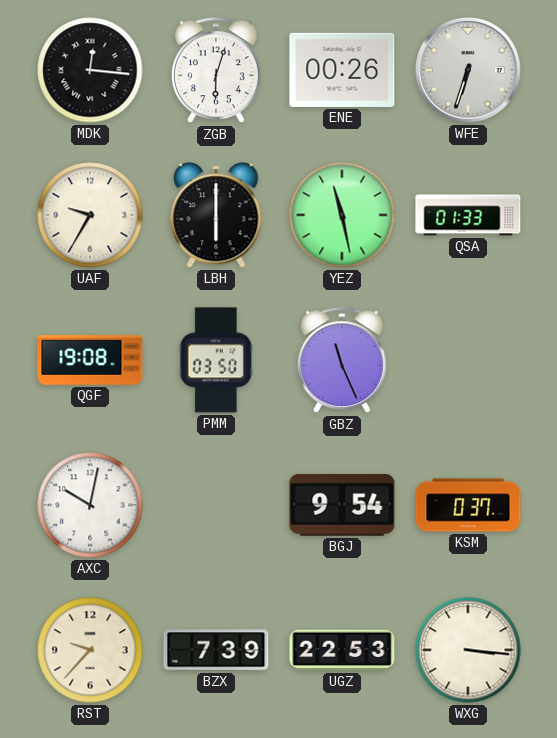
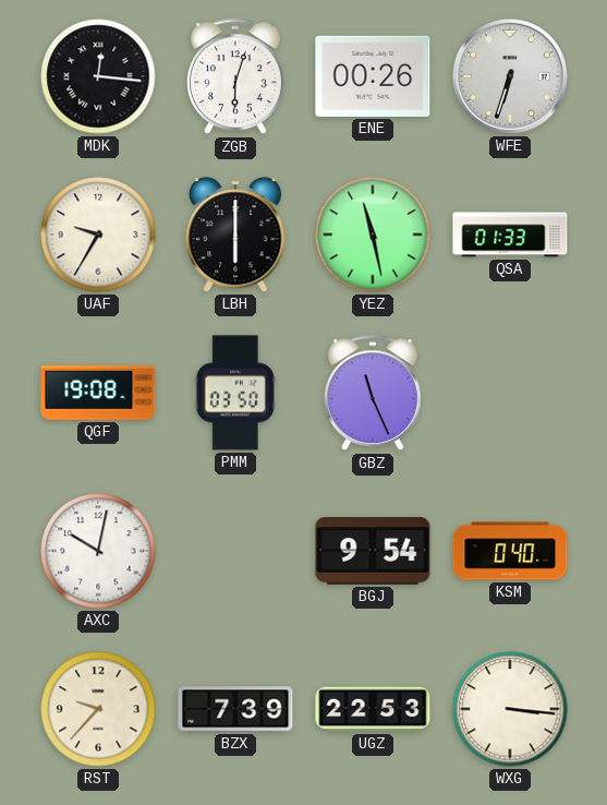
KSM: 0:37 -> 0:40
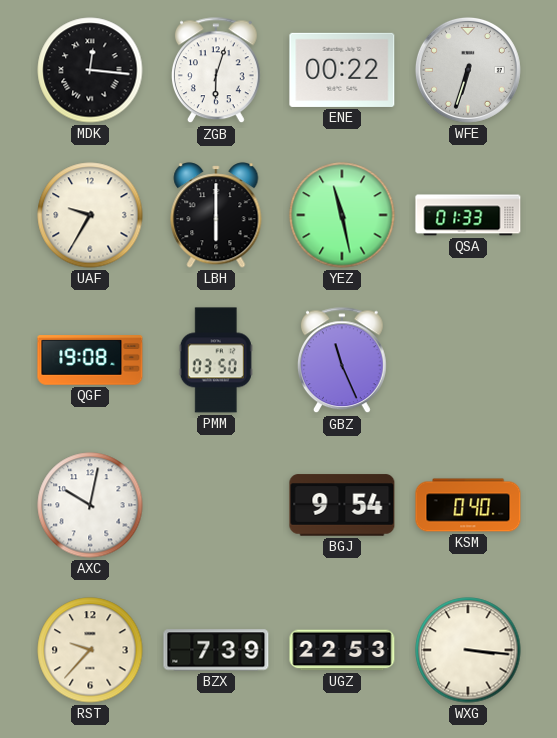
ENE: 00:26 -> 00:22
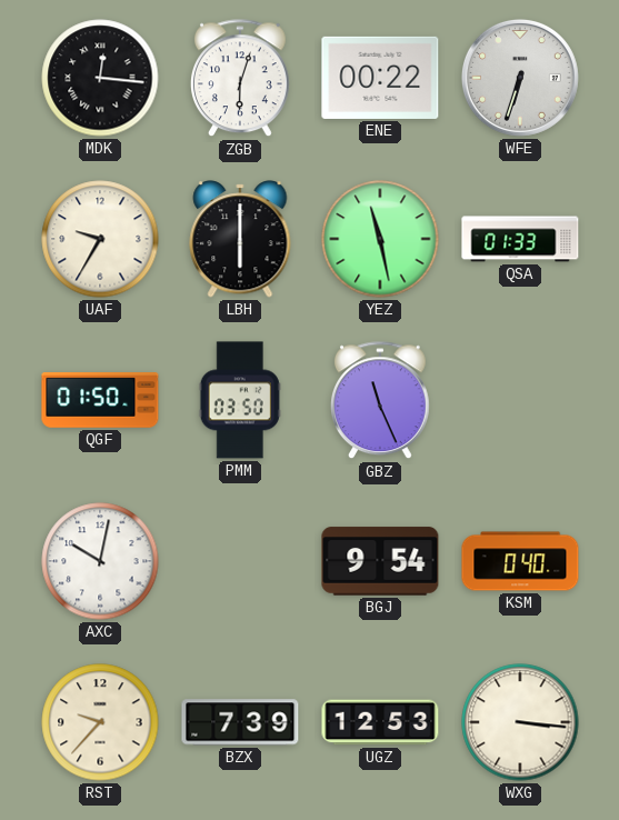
QGF: 19:08 -> 01:50
UGZ: 22:53 -> 12:53
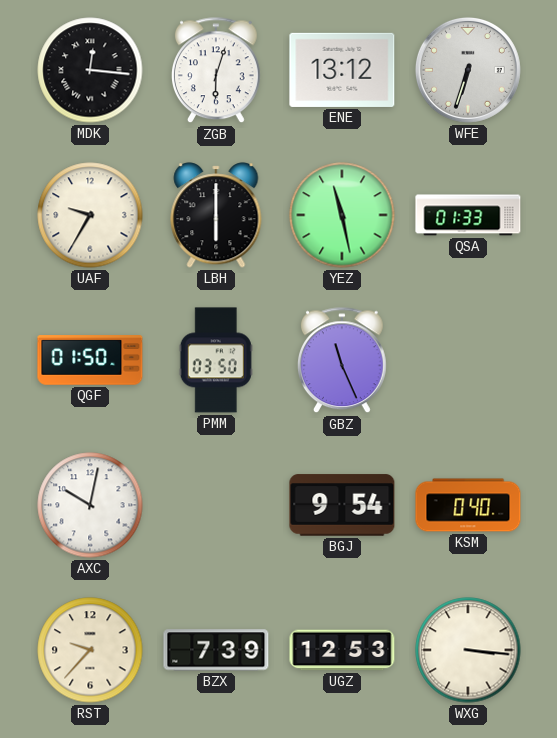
ENE: 00:22 -> 13:12
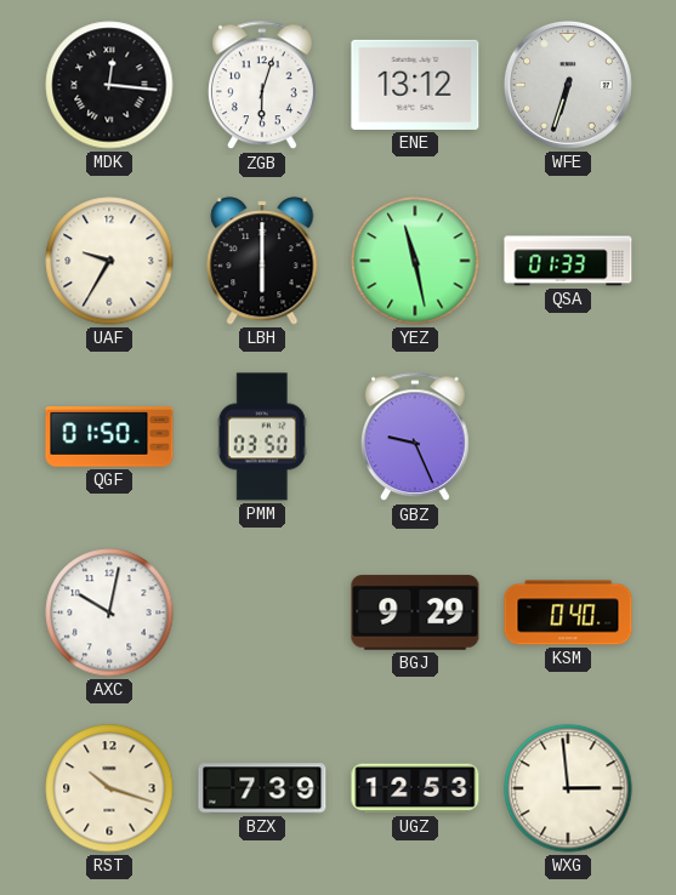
GBZ: 11:26 -> 9:26
BGJ: 9:54 -> 9:29
RST: 9:37 -> 10:18
WXG: 3:16 -> 2:59
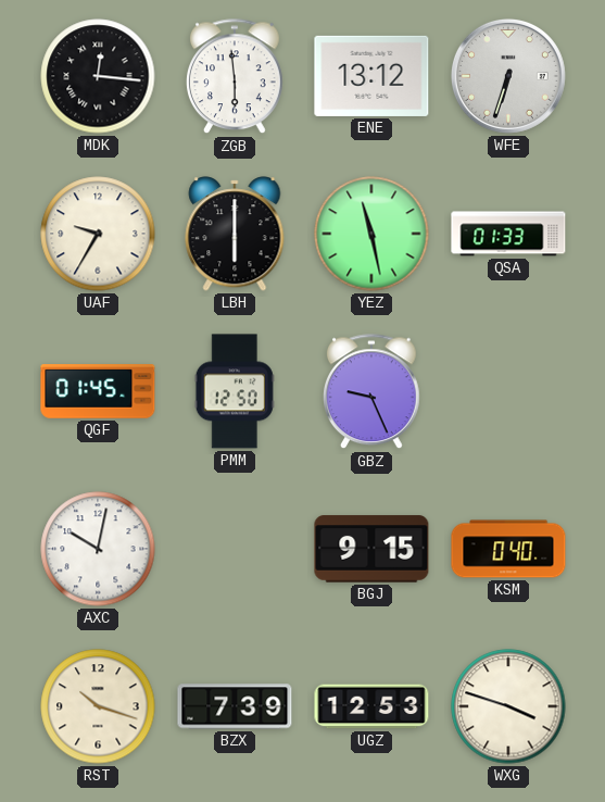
ZGB: 6:03 -> 5:59
QGF: 01:50 -> 01:45
PMM: 03:50 -> 12:50
BGJ: 9:29 -> 9:15
WXG: 2:59 -> 3:48
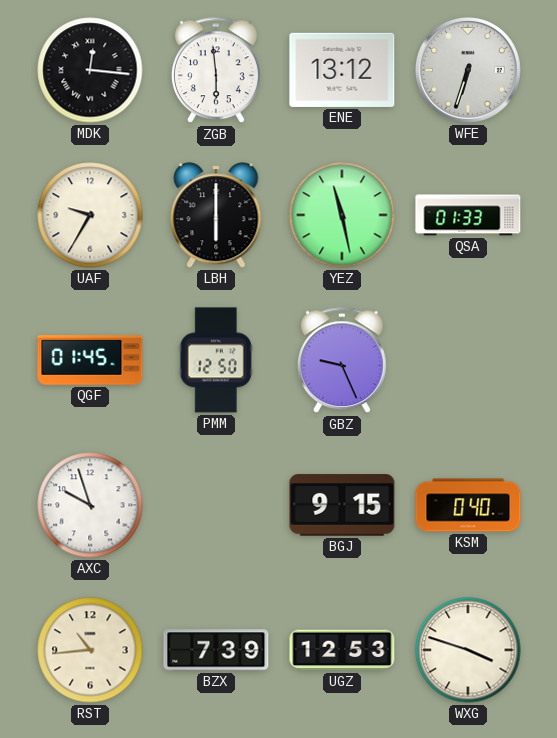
AXC: 10:02 -> 9:57
RST: 10:18 -> 10:44
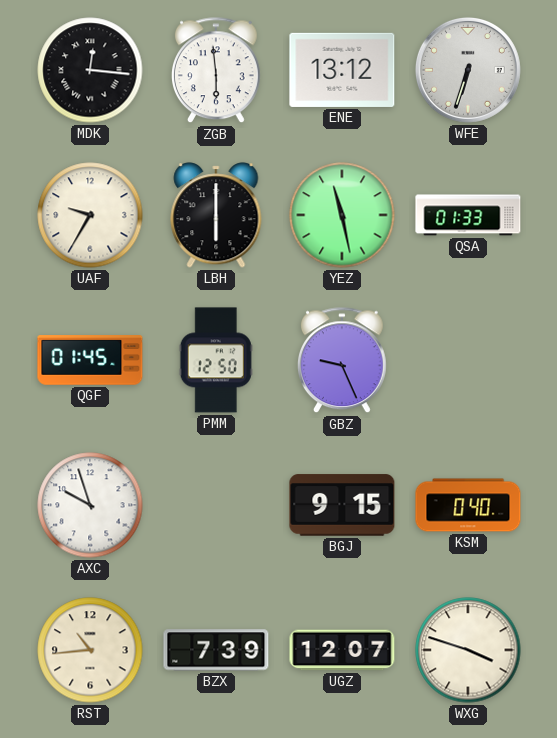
UGZ: 12:53 -> 12:07
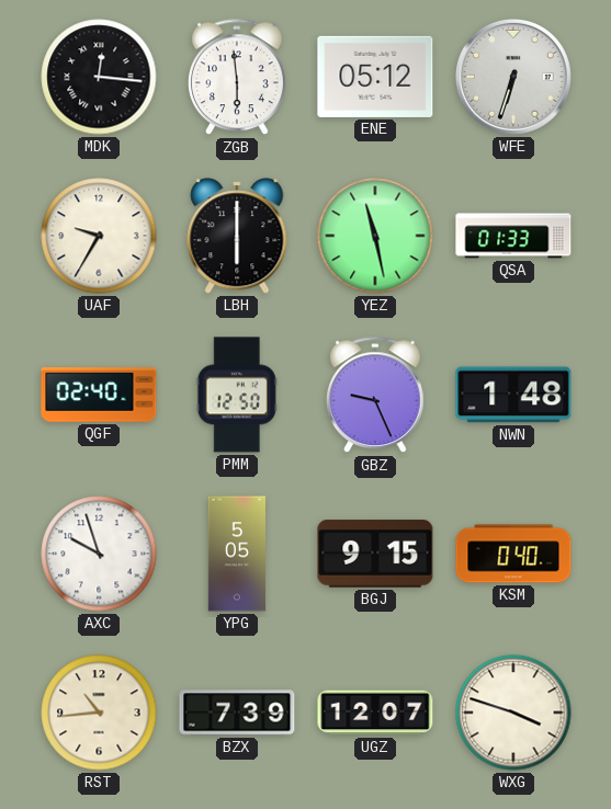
ENE: 13:12 -> 05:12
QGF: 01:45 -> 02:40
NWN: none -> 1:48
YPG: none -> 5:05
